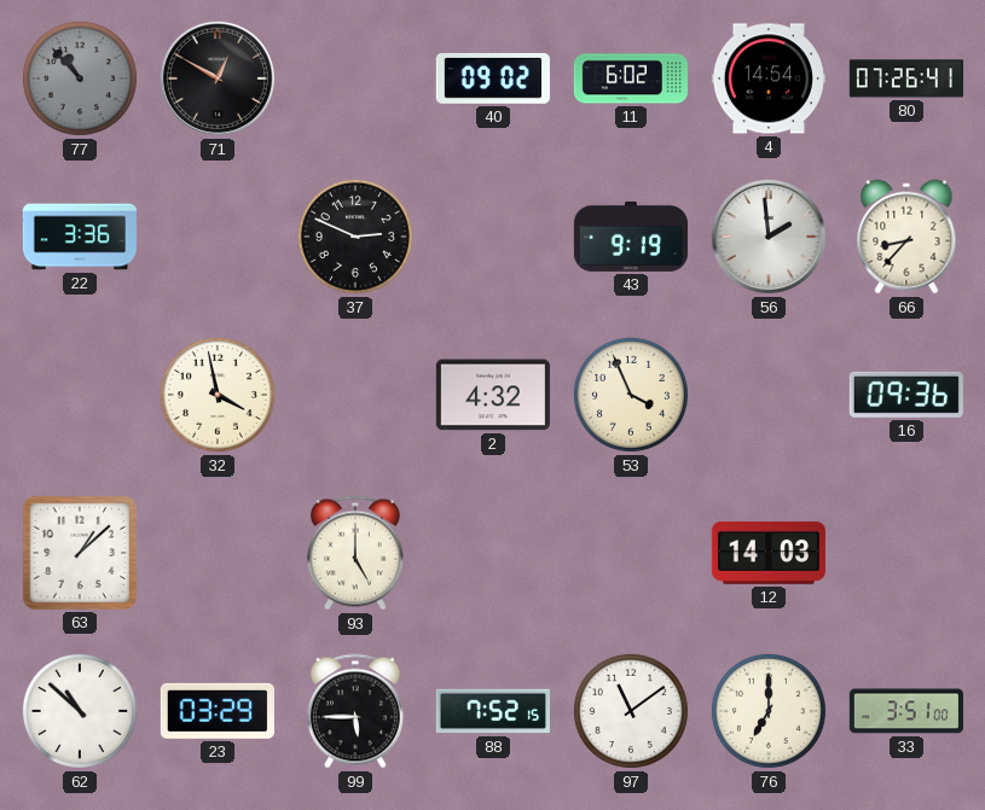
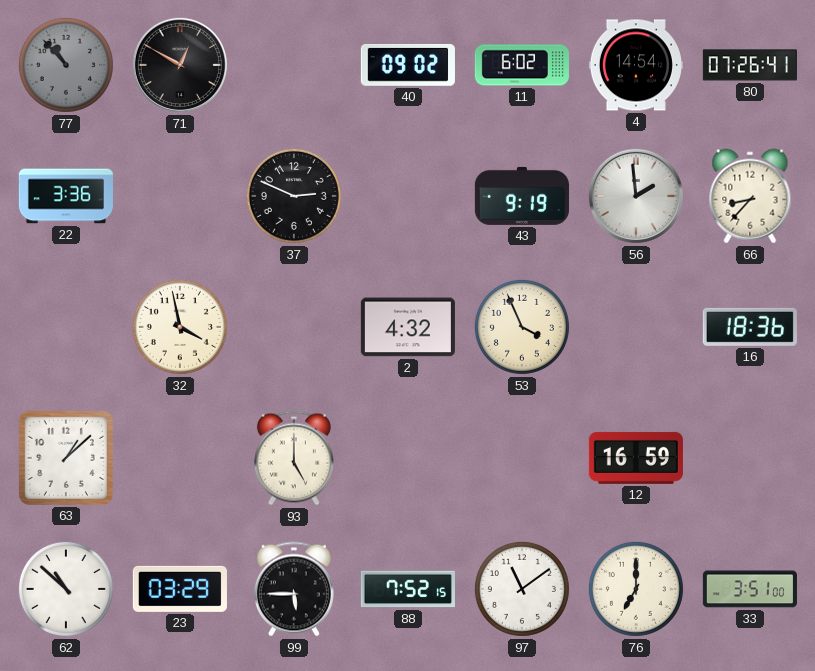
16: 09:36 -> 18:36
12: 14:03 -> 16:59
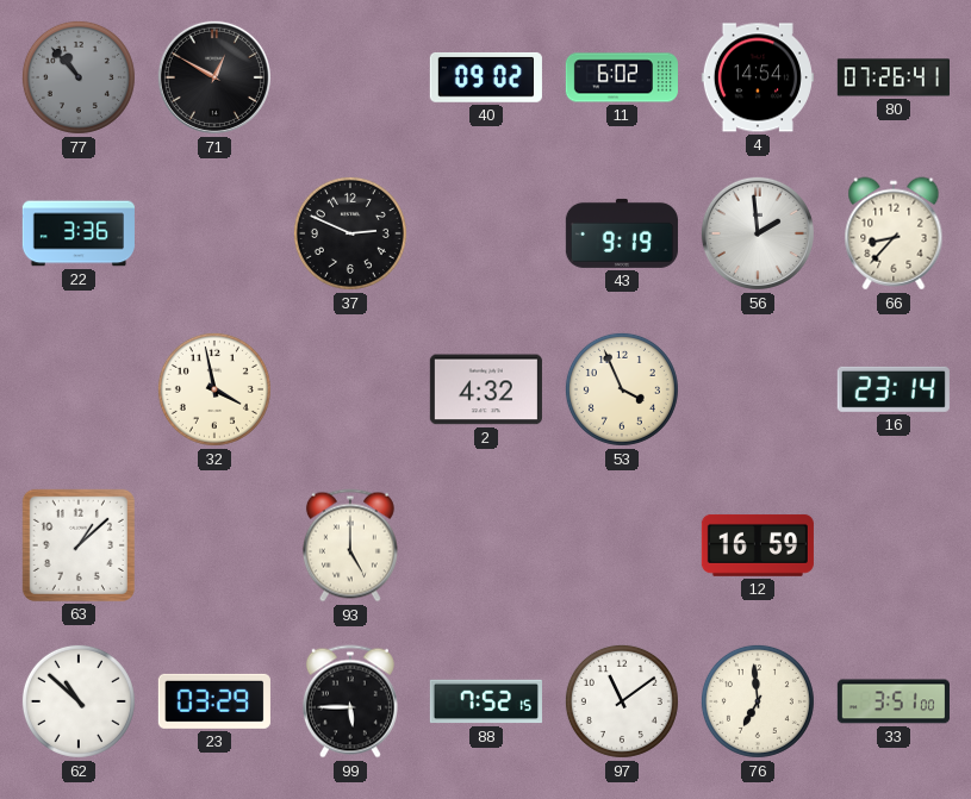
16: 18:36 -> 23:14
76: 7:00 -> 6:59
